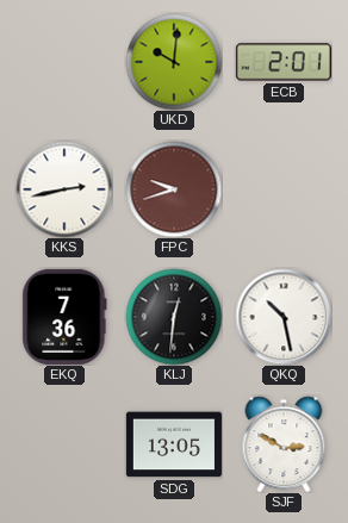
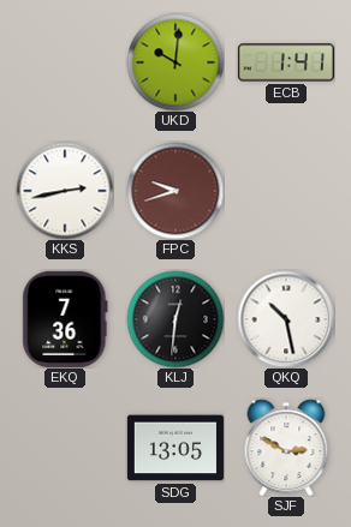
ECB: 2:01 -> 1:41
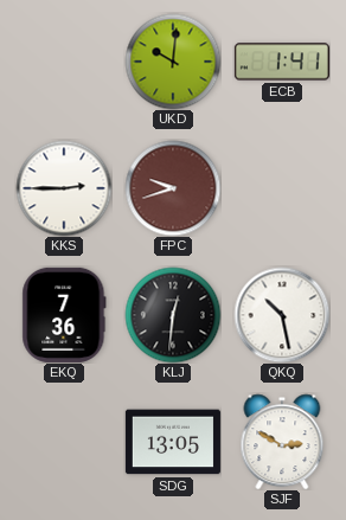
KKS: 2:43 -> 2:45
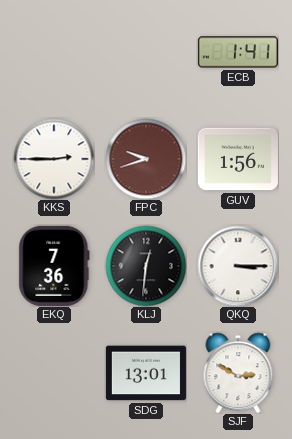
UKD: 10:01 -> none
GUV: none -> 1:56
QKQ: 10:28 -> 3:15
SDG: 13:05 -> 13:01
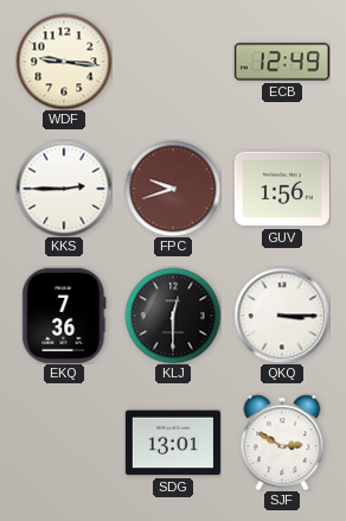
WDF: none -> 9:16
ECB: 1:41 -> 12:49
KLJ: 12:31 -> 12:30
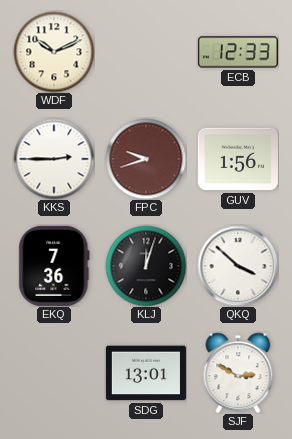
WDF: 9:16 -> 10:11
ECB: 12:49 -> 12:33
KLJ: 12:30 -> 12:03
QKQ: 3:15 -> 3:52
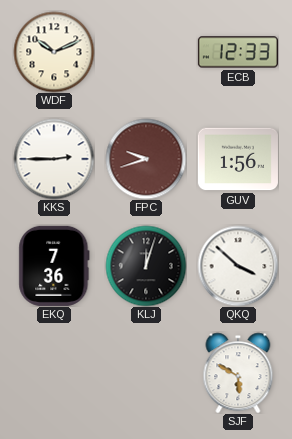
SDG: 13:01 -> none
SJF: 2:50 -> 5:50
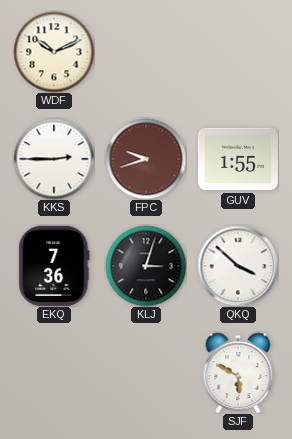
ECB: 12:33 -> none
GUV: 1:56 -> 1:55
KLJ: 12:03 -> 3:03
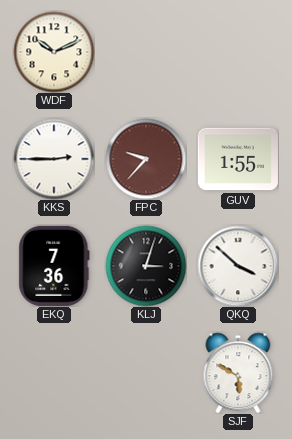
FPC: 9:42 -> 9:37
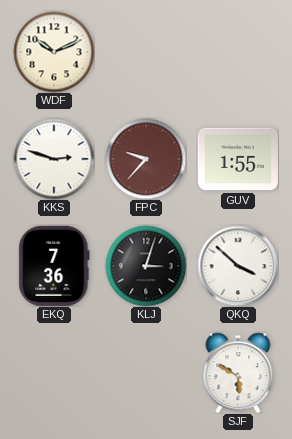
KKS: 2:45 -> 2:48
